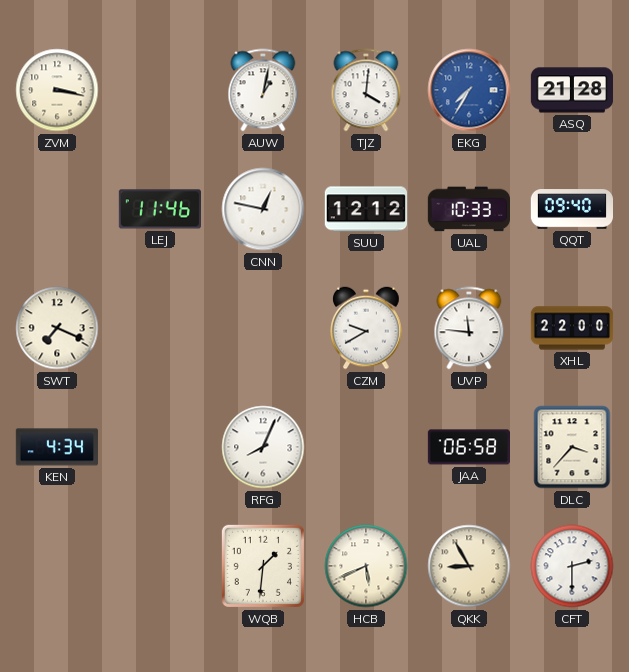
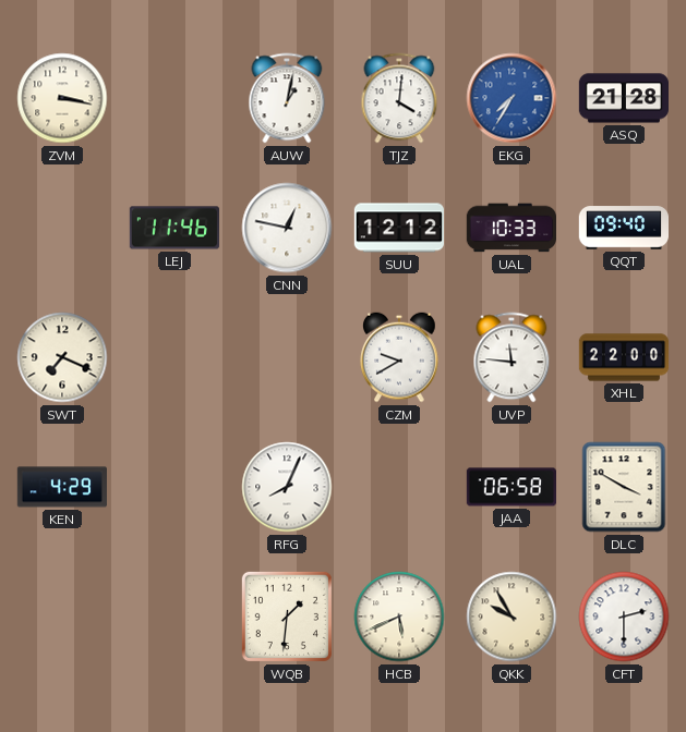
KEN: 4:34 -> 4:29
DLC: 3:37 -> 3:50
QKK: 8:55 -> 9:55
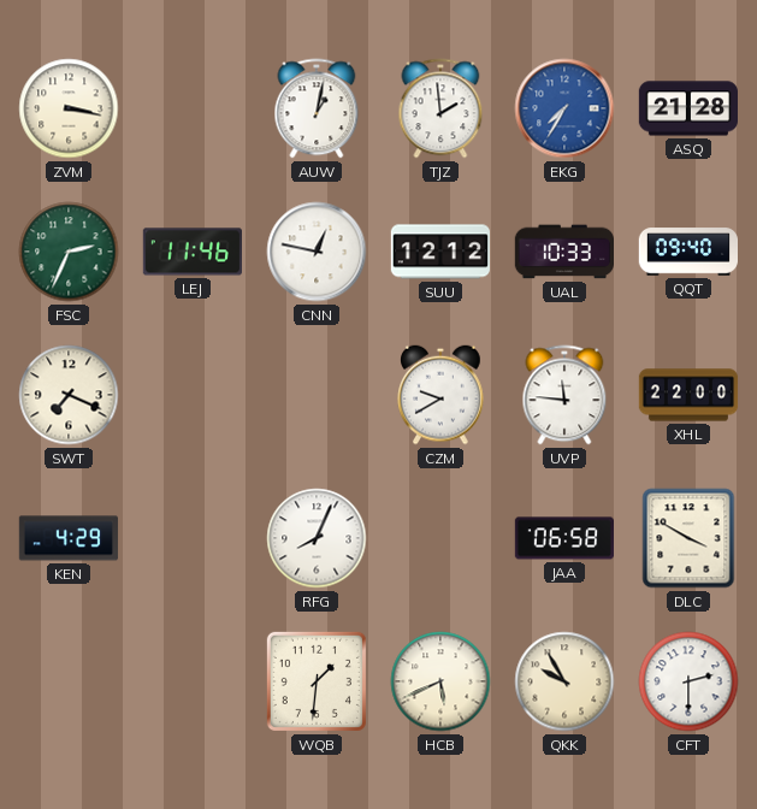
TJZ: 4:01 -> 1:59
FSC: none -> 2:34
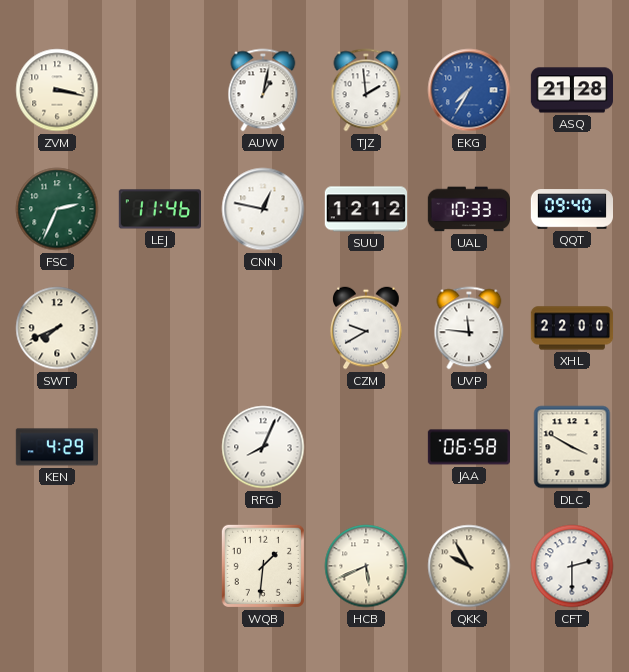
SWT: 7:19 -> 7:41
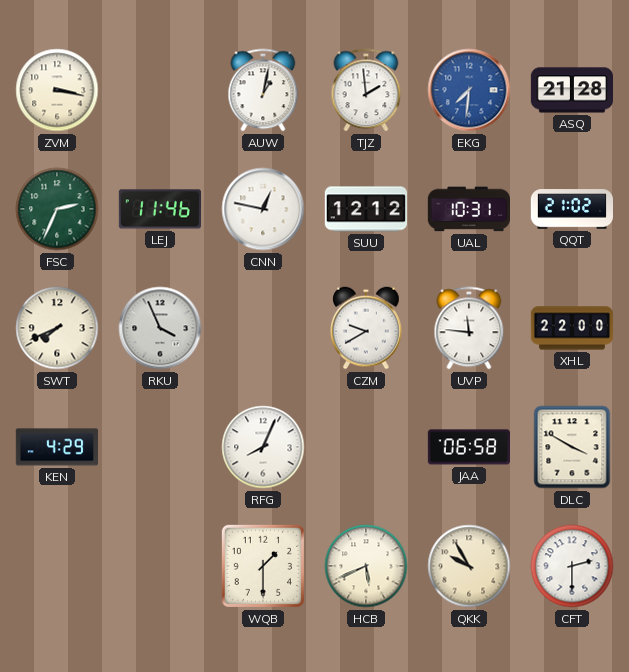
EKG: 7:35 -> 7:31
UAL: 10:33 -> 10:31
QQT: 09:40 -> 21:02
RKU: none -> 3:56
WQB: 1:31 -> 1:30
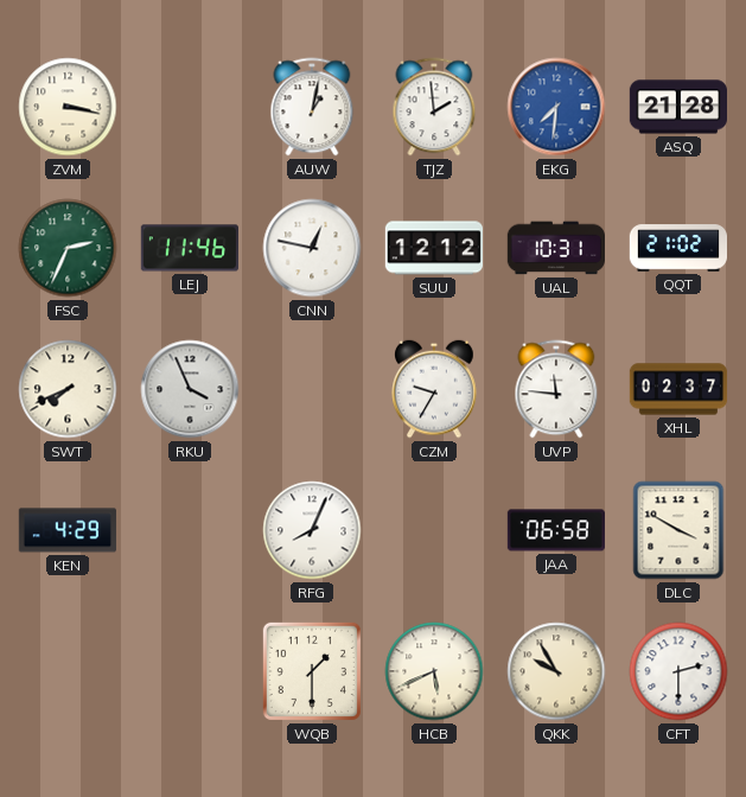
CZM: 9:40 -> 9:35
XHL: 22:00 -> 02:37
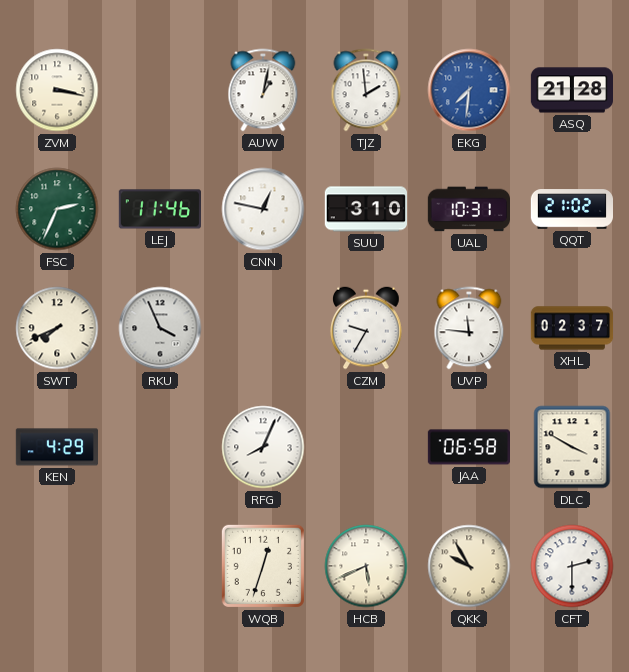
SUU: 12:12 -> 3:10
WQB: 1:30 -> 12:33
